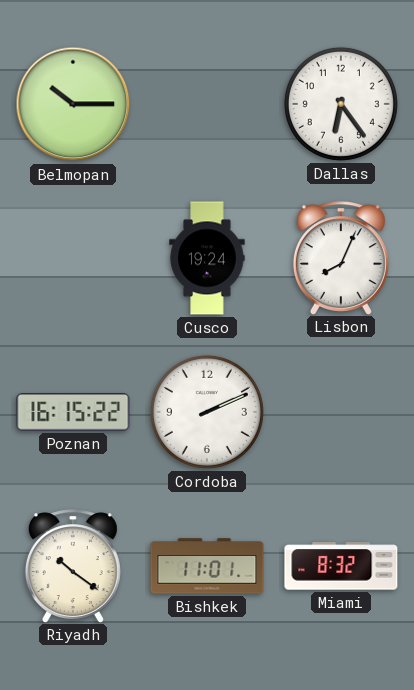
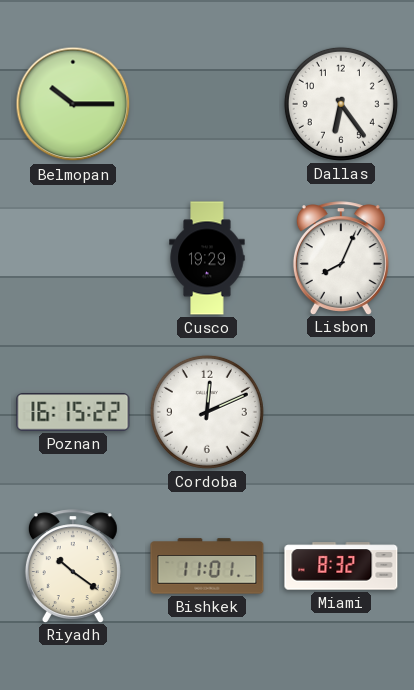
Cusco: 19:24 -> 19:29
Cordoba: 2:11 -> 12:11
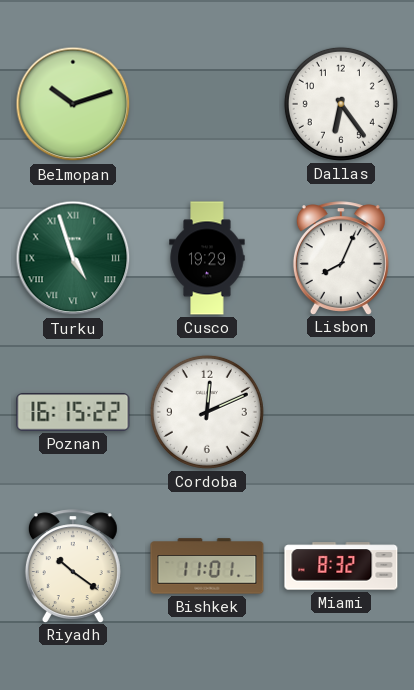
Belmopan: 10:15 -> 10:12
Turku: none -> 4:57
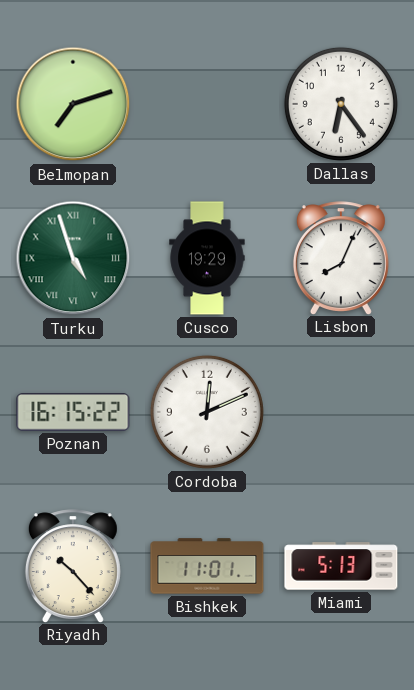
Belmopan: 10:12 -> 7:12
Riyadh: 10:21 -> 10:23
Miami: 8:32 -> 5:13
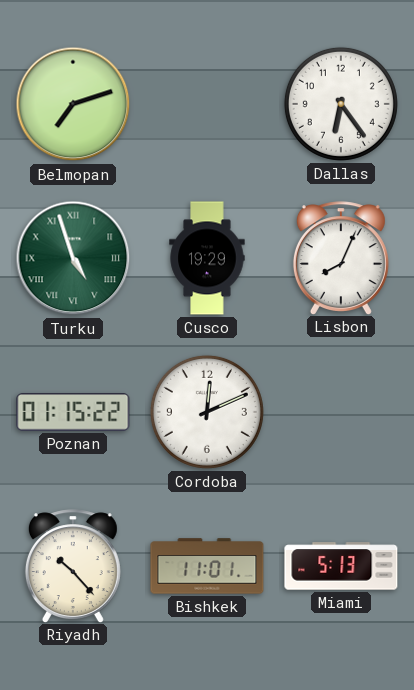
Poznan: 16:15 -> 01:15
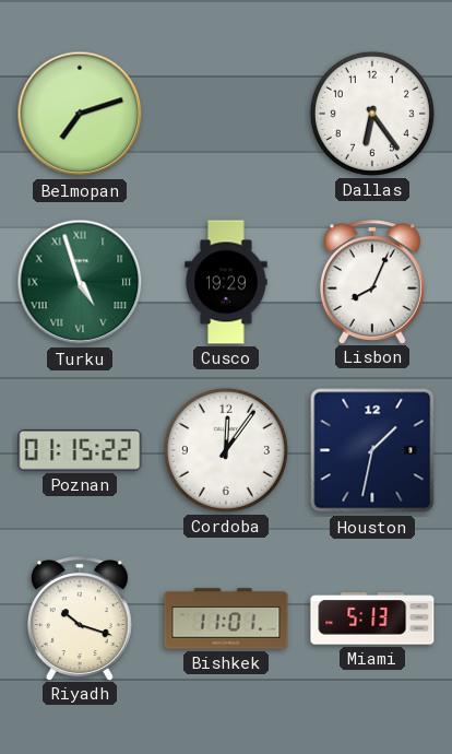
Cordoba: 12:11 -> 12:06
Houston: none -> 1:32
Riyadh: 10:23 -> 10:18
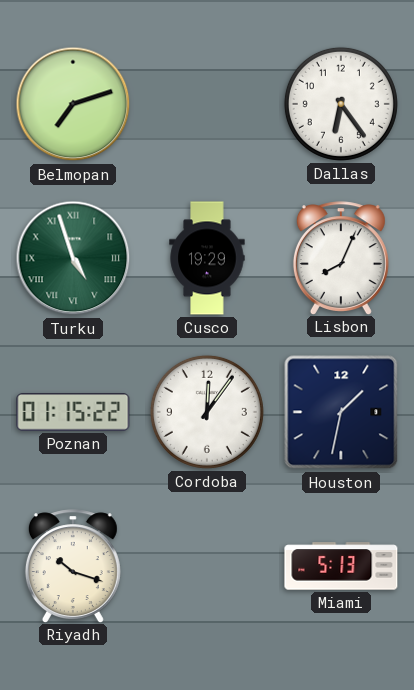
Bishkek: 11:01 -> none
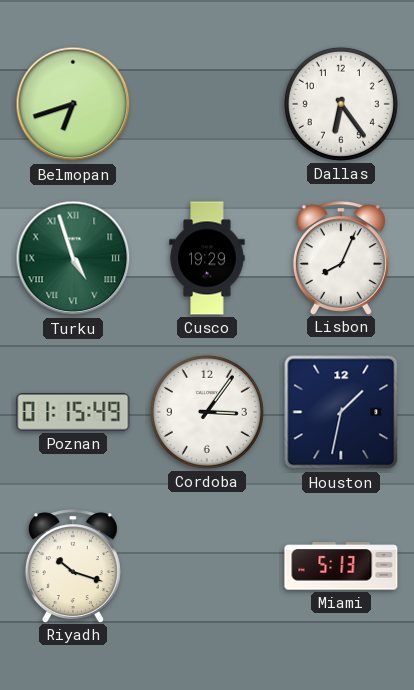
Belmopan: 7:12 -> 6:42
Poznan: 01:15:22 -> 01:15:49
Cordoba: 12:06 -> 3:06
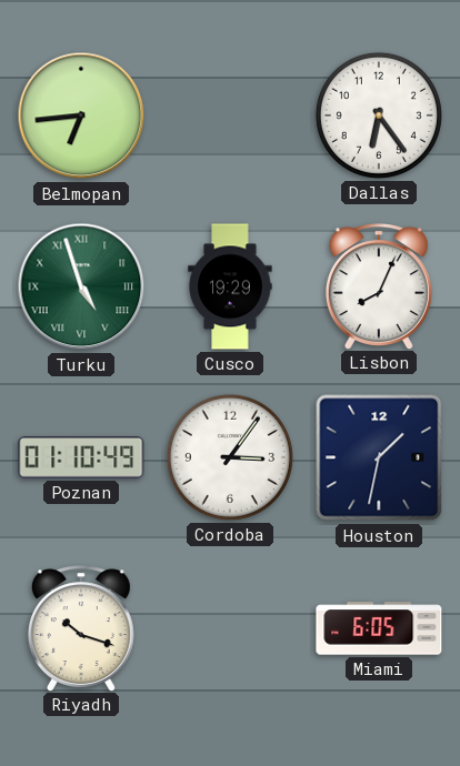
Belmopan: 6:42 -> 6:44
Poznan: 01:15 -> 01:10
Miami: 5:13 -> 6:05
